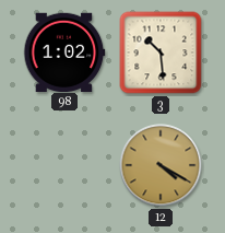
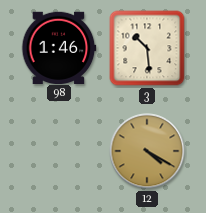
98: 1:02 -> 1:46
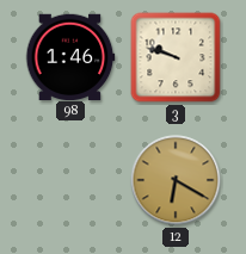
3: 10:29 -> 9:48
12: 4:20 -> 6:20
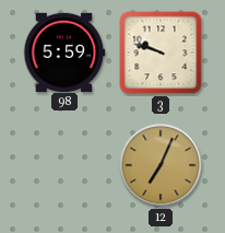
98: 1:46 -> 5:59
12: 6:20 -> 7:04
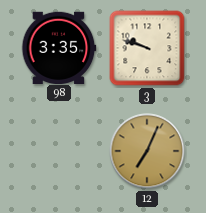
98: 5:59 -> 3:35
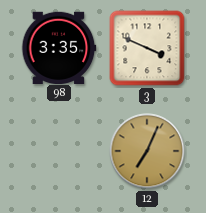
3: 9:48 -> 3:49
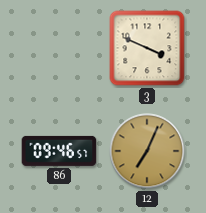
98: 3:35 -> none
86: none -> 09:46
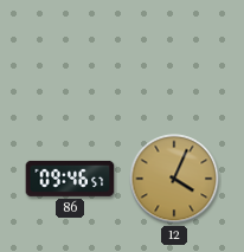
3: 3:49 -> none
12: 7:04 -> 4:04
